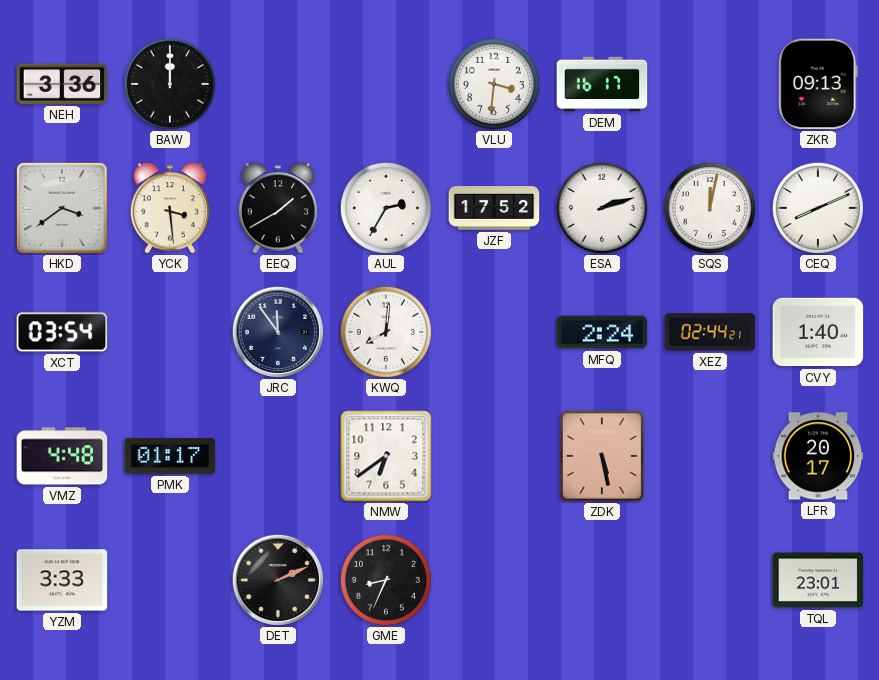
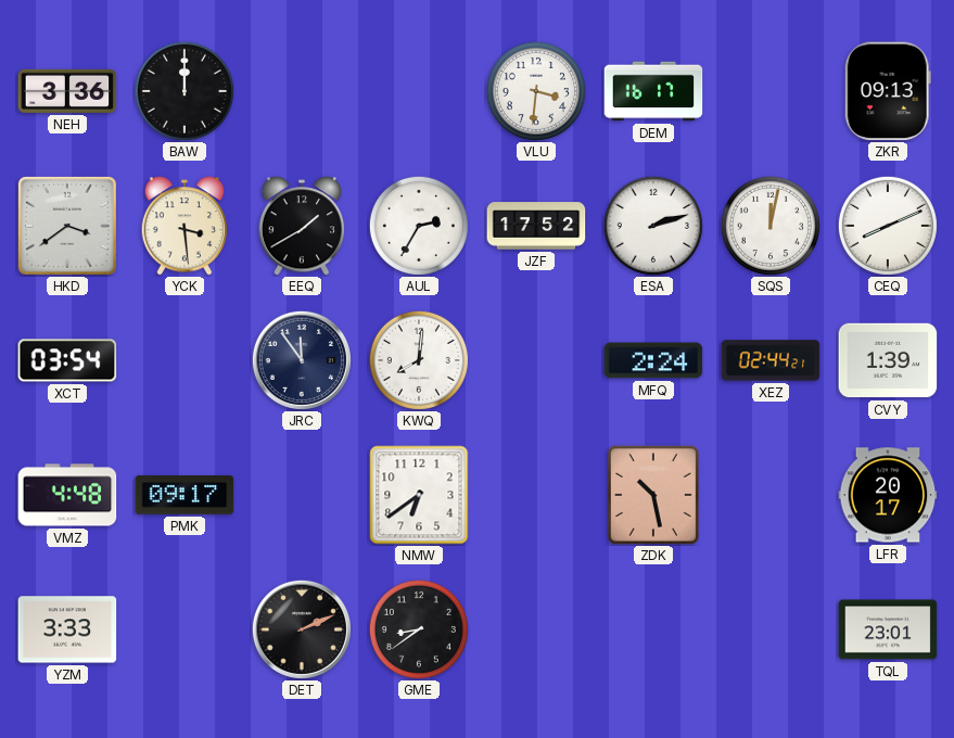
CVY: 1:40 -> 1:39
PMK: 01:17 -> 09:17
ZDK: 5:28 -> 10:28
GME: 8:34 -> 8:39
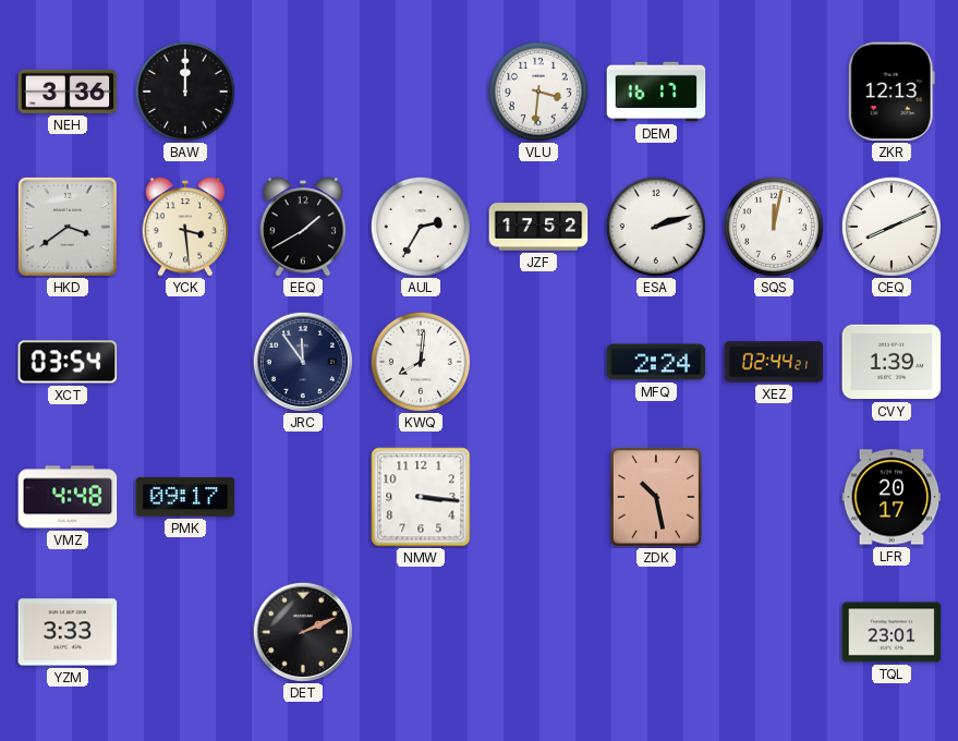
ZKR: 09:13 -> 12:13
NMW: 6:39 -> 3:16
GME: 8:39 -> none
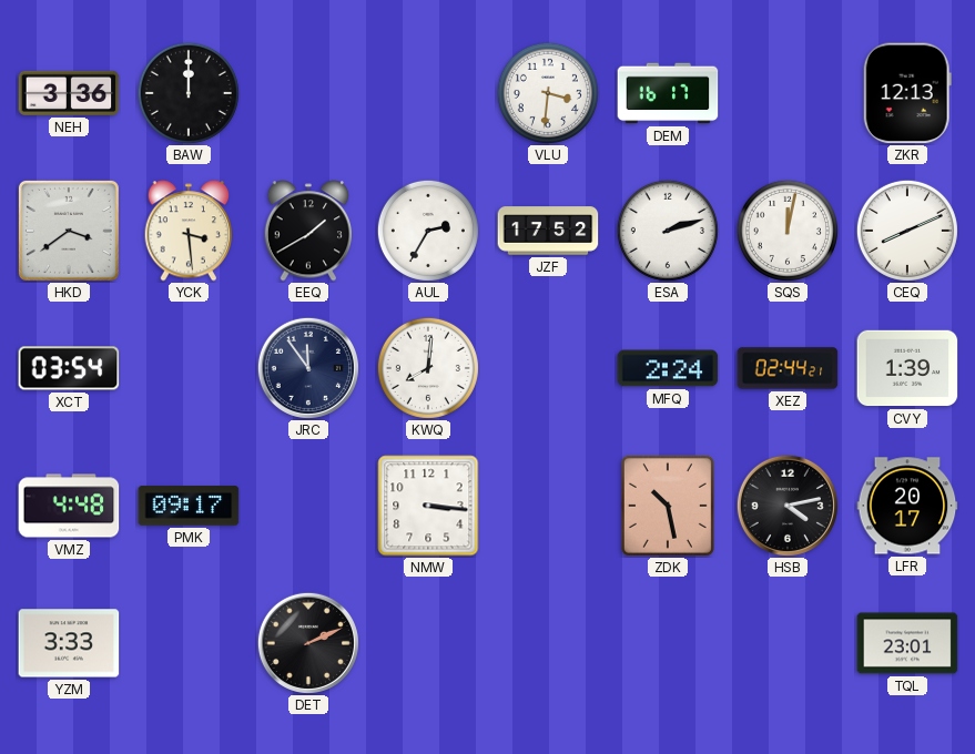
HSB: none -> 4:13
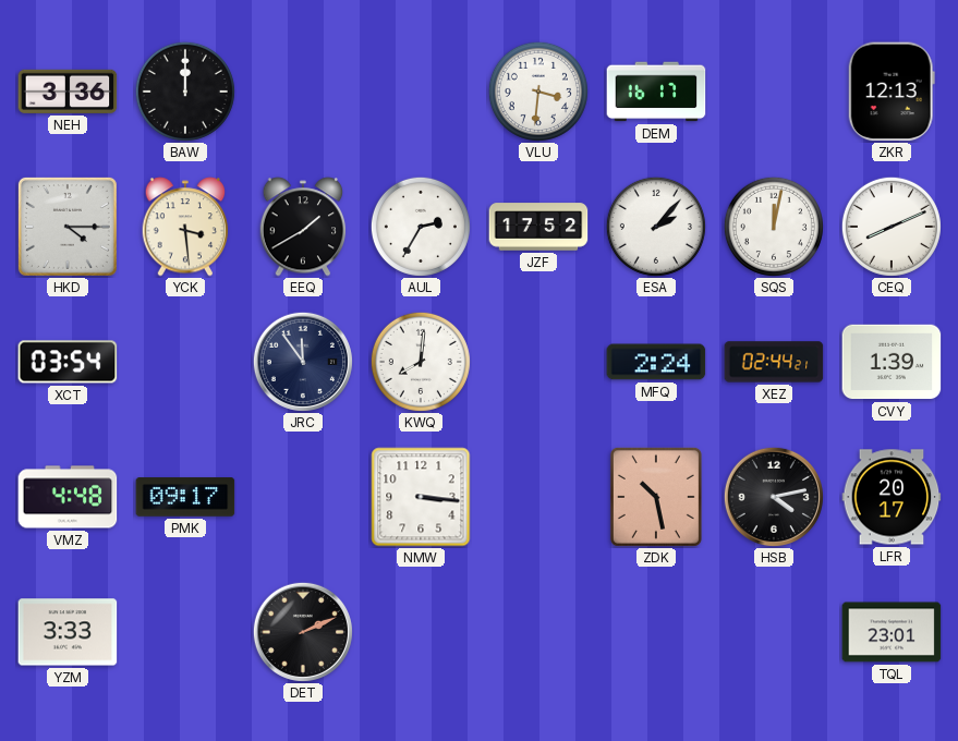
HKD: 3:39 -> 4:15
ESA: 2:12 -> 2:07
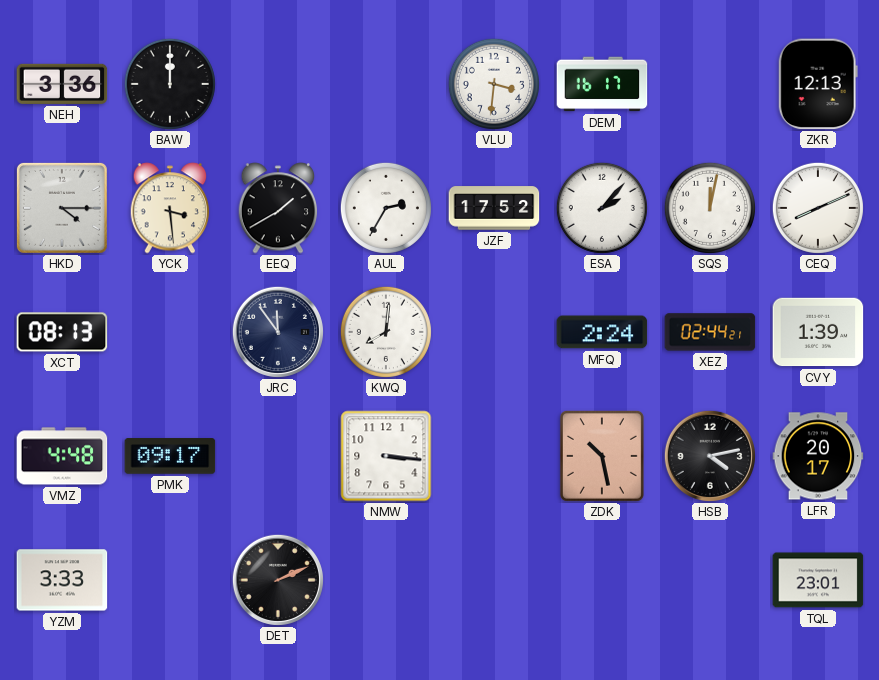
XCT: 03:54 -> 08:13
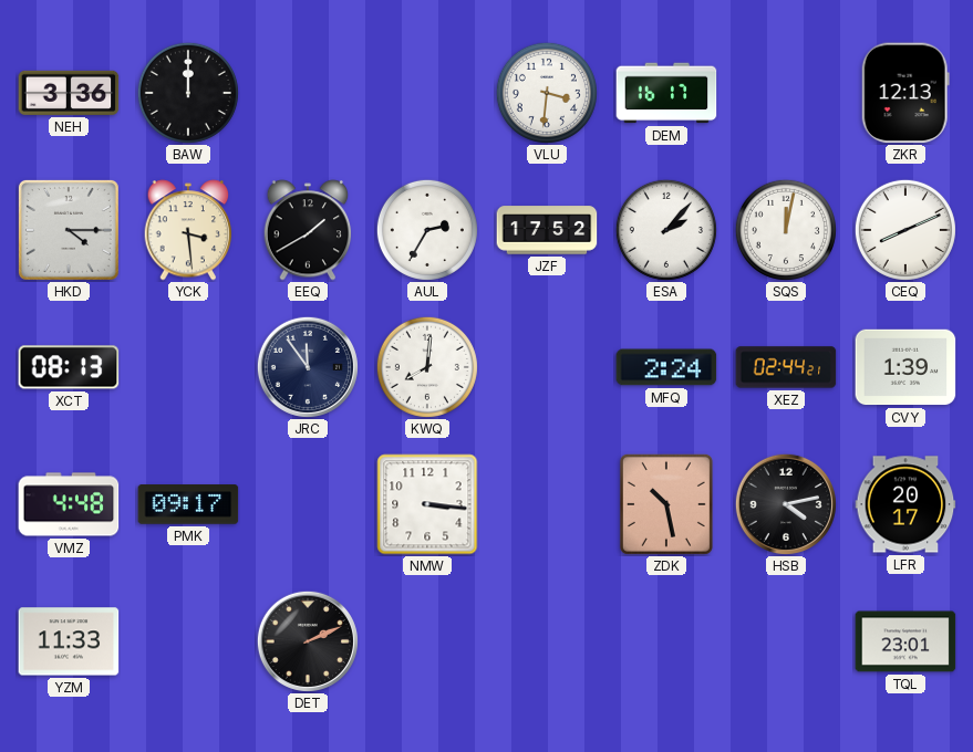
YZM: 3:33 -> 11:33
